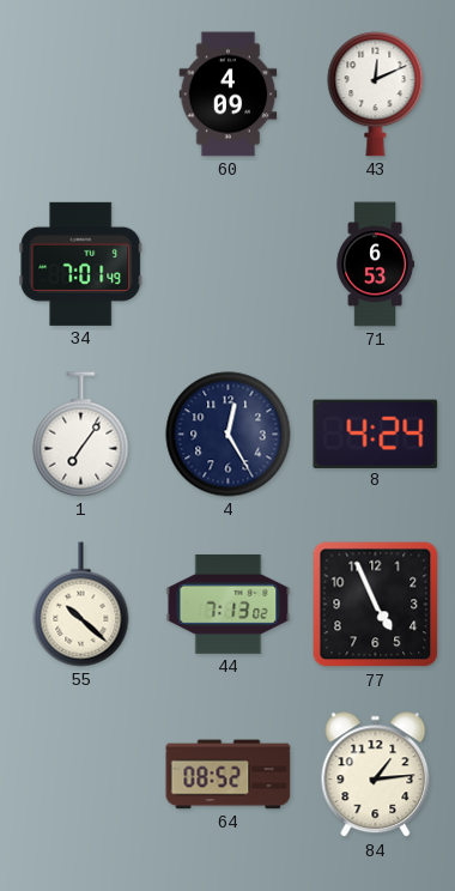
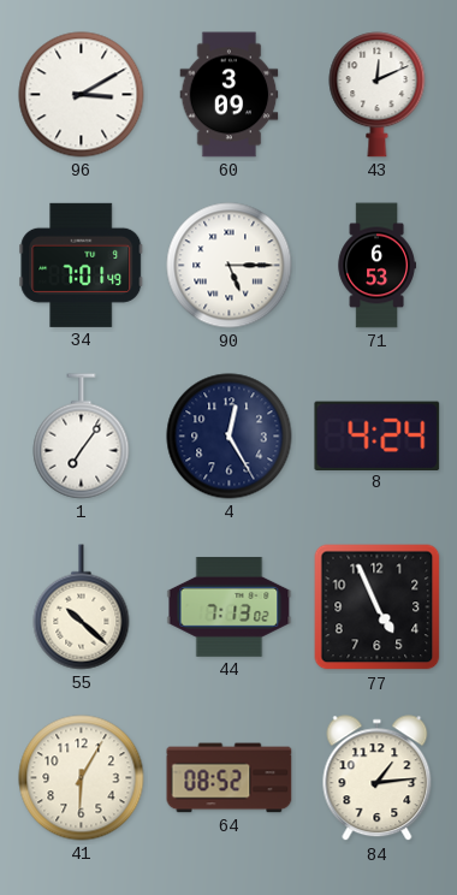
96: none -> 3:10
60: 4:09 -> 3:09
90: none -> 5:15
41: none -> 6:05
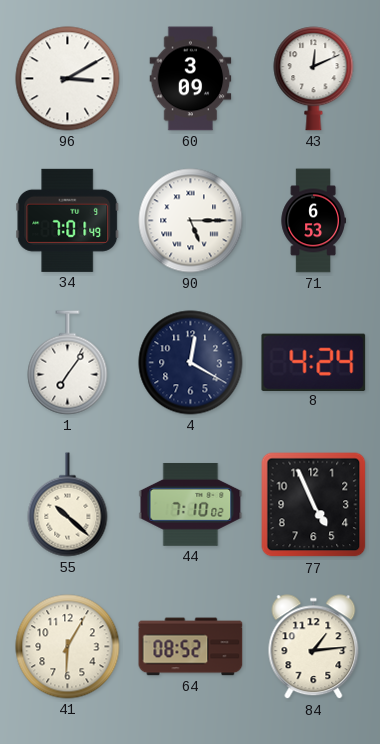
4: 12:25 -> 12:20
44: 7:13 -> 7:10
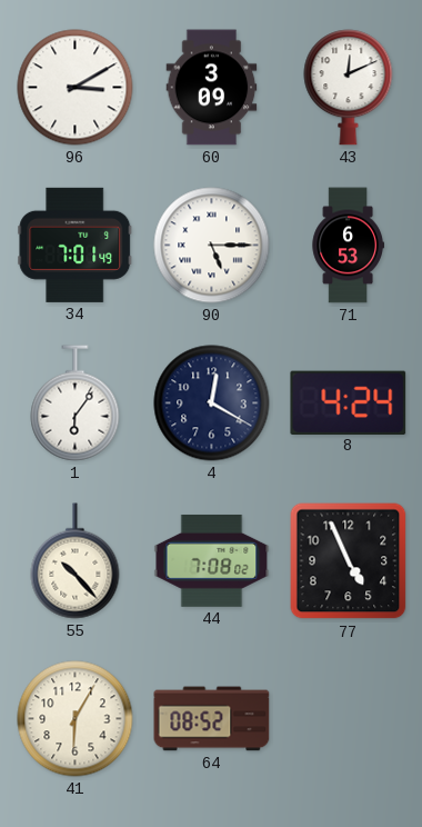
1: 7:06 -> 6:06
55: 10:22 -> 10:23
44: 7:10 -> 7:08
84: 1:14 -> none
